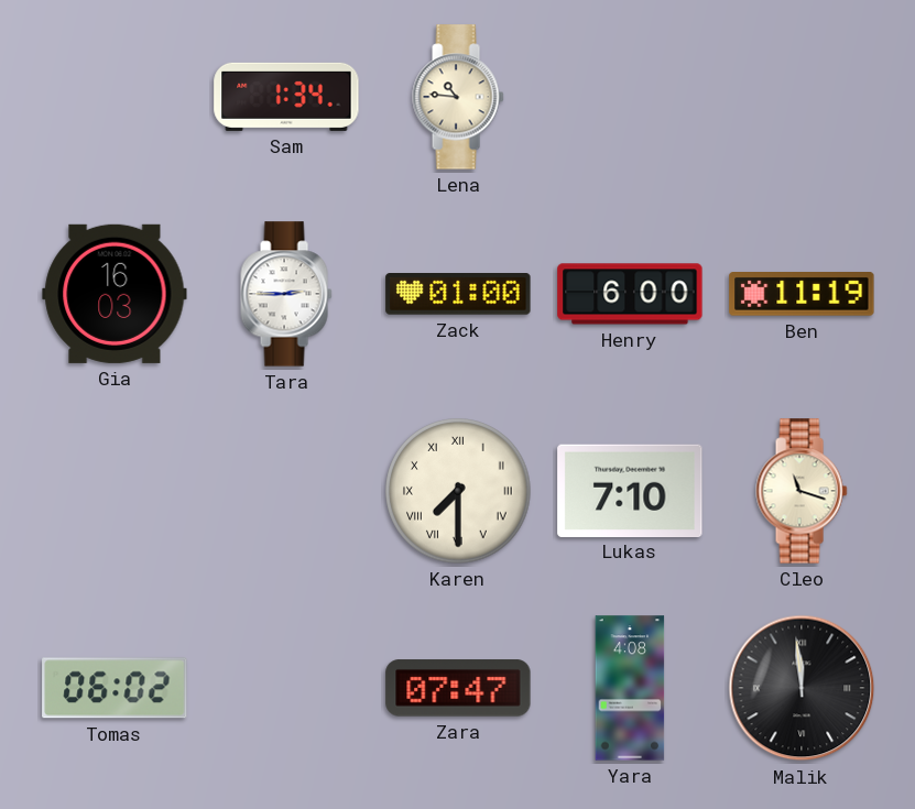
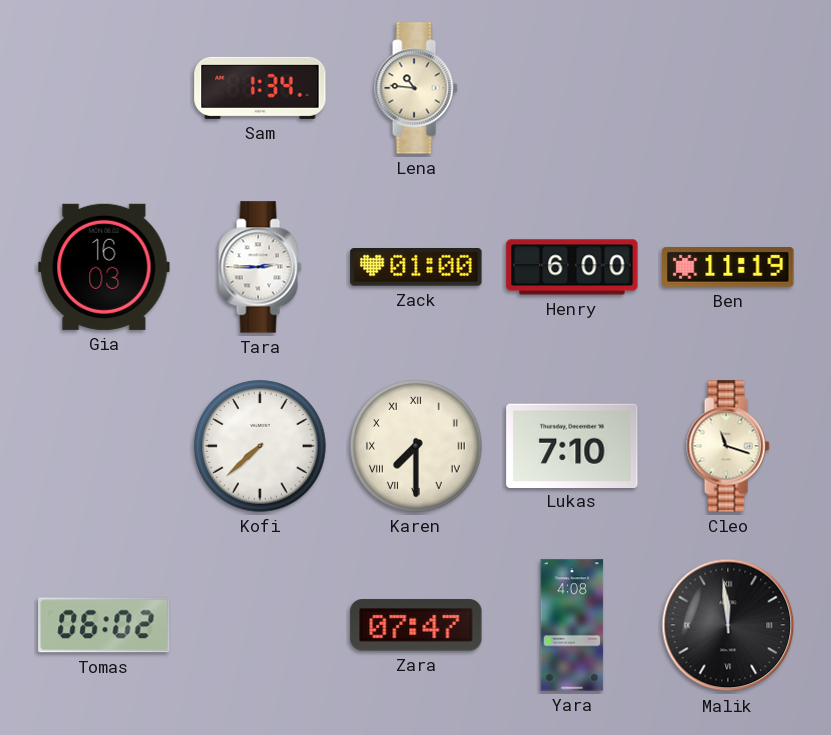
Kofi: none -> 7:38
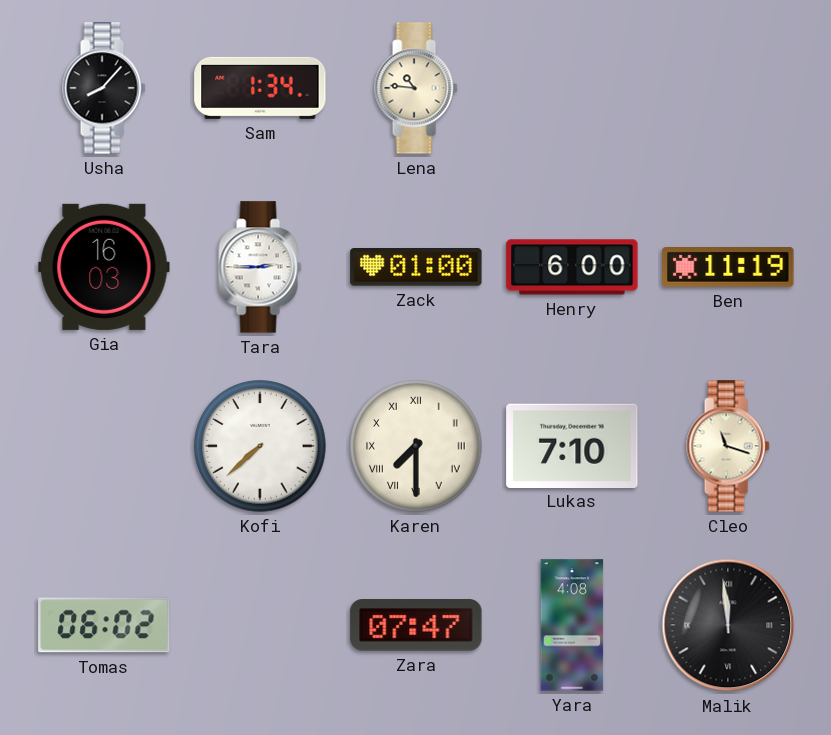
Usha: none -> 8:07
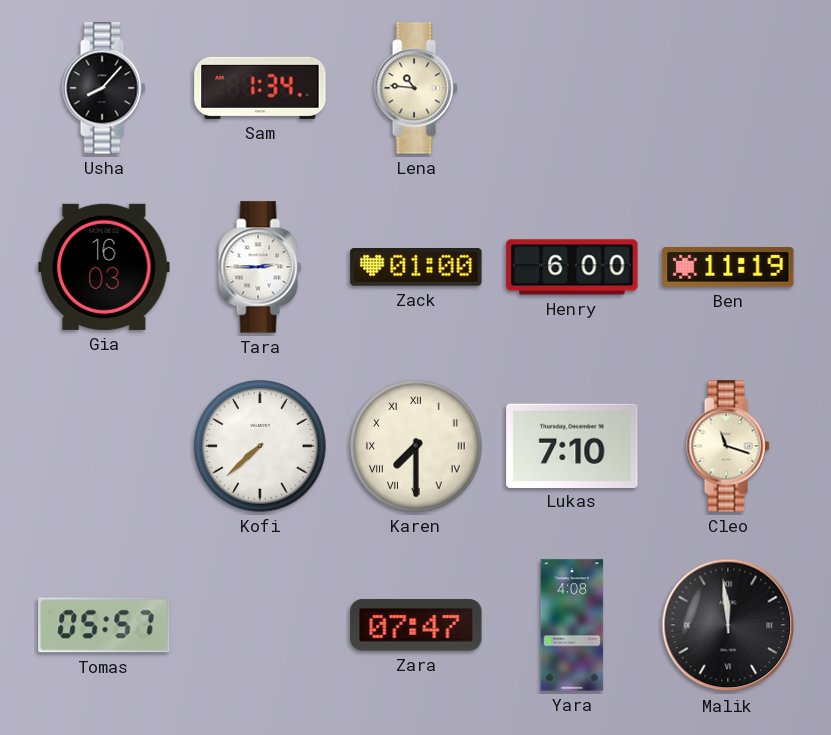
Tomas: 06:02 -> 05:57
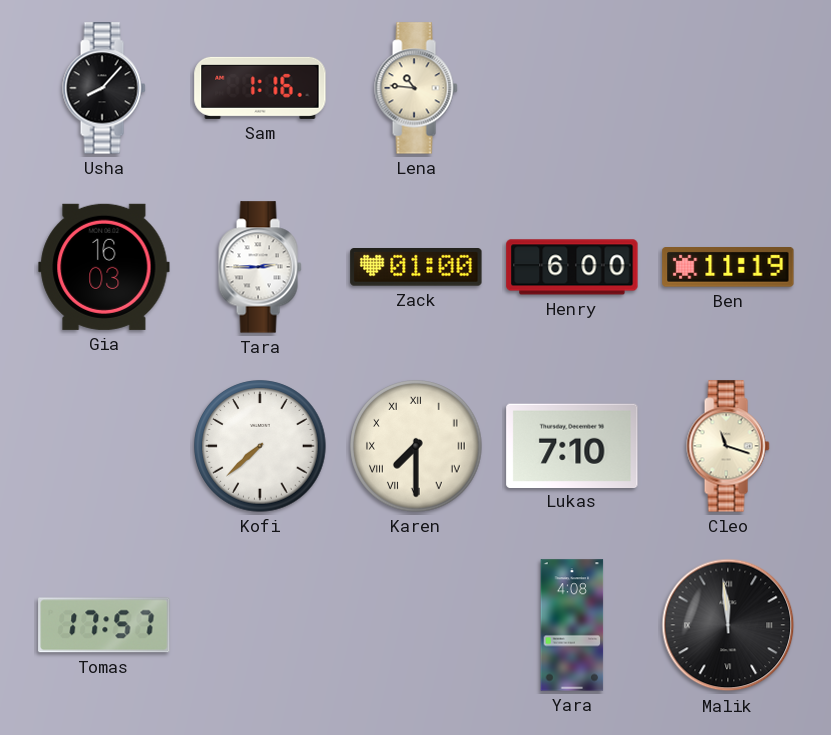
Sam: 1:34 -> 1:16
Tomas: 05:57 -> 17:57
Zara: 07:47 -> none
